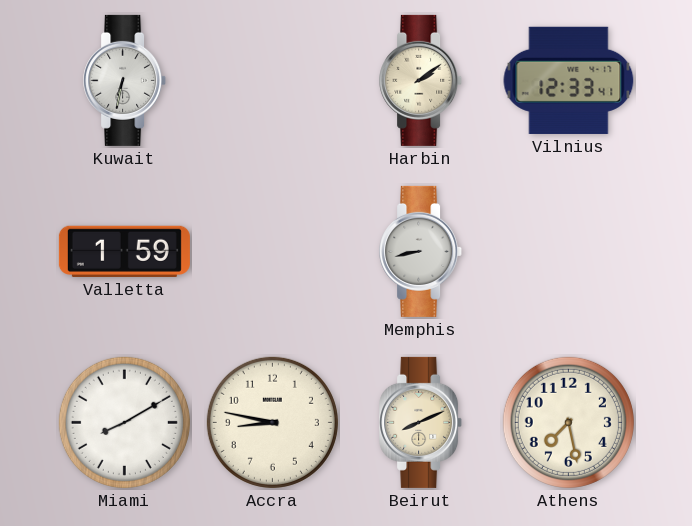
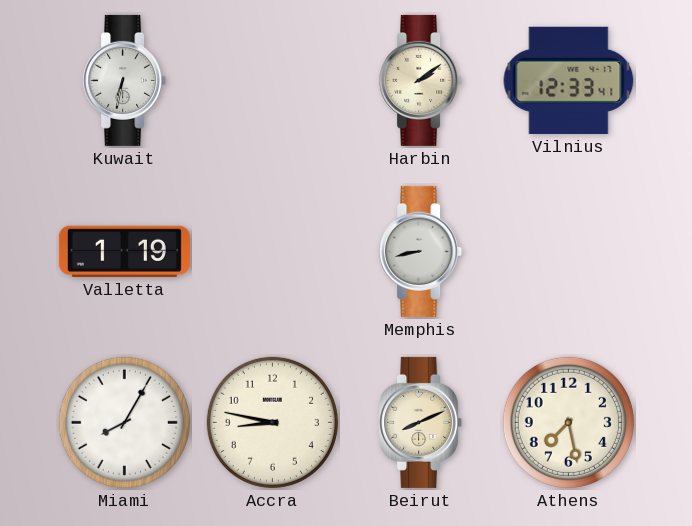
Valletta: 1:59 -> 1:19
Miami: 8:10 -> 8:05
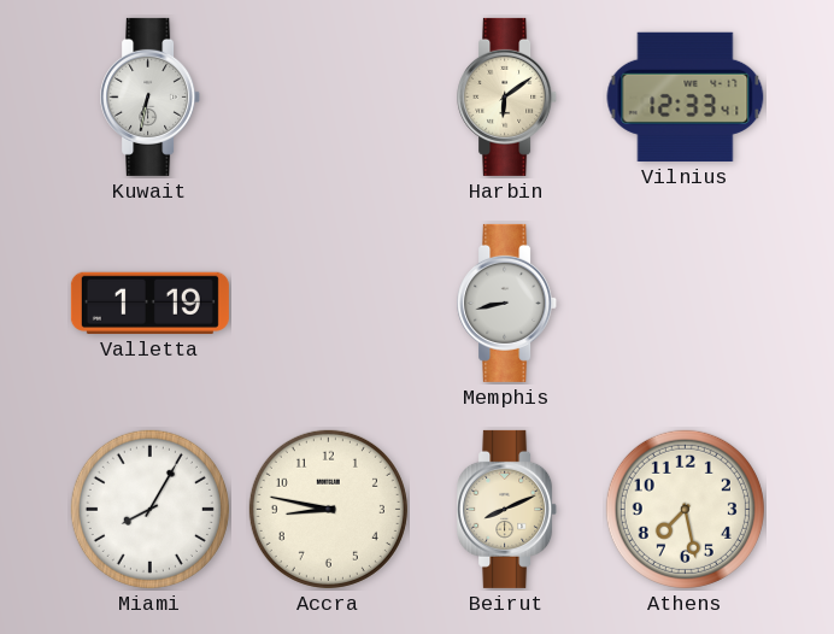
Harbin: 2:09 -> 6:09
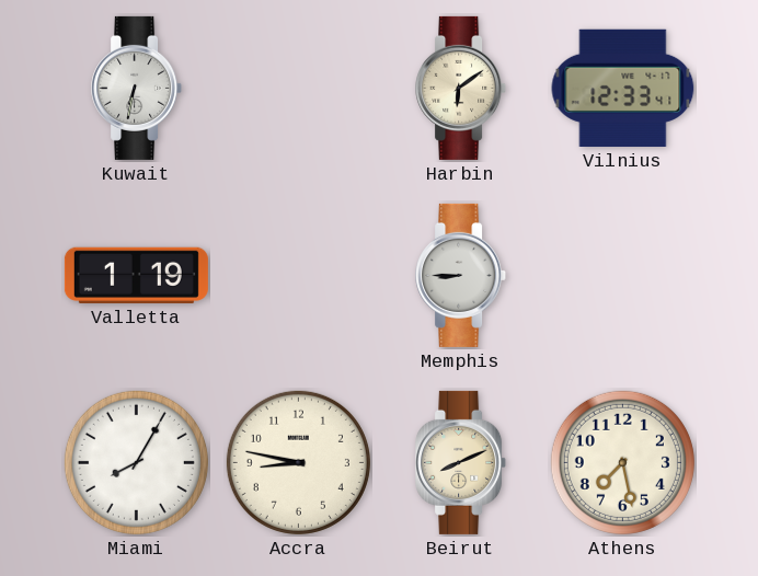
Memphis: 8:43 -> 8:45
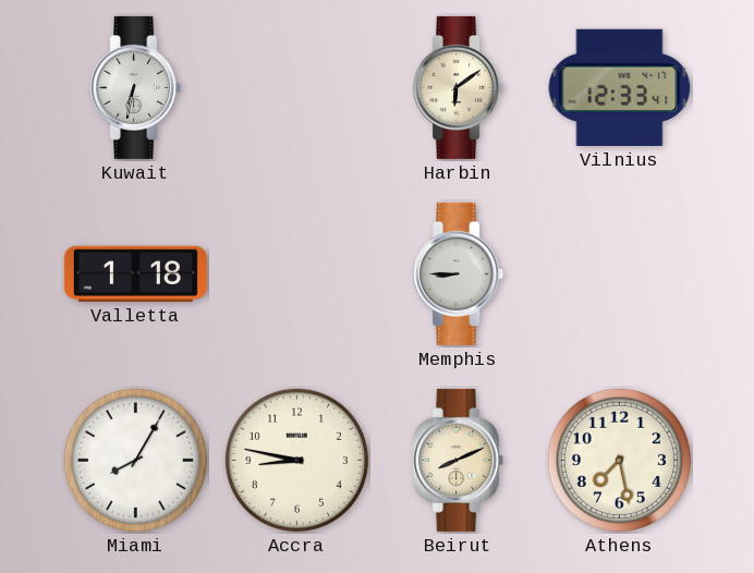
Valletta: 1:19 -> 1:18
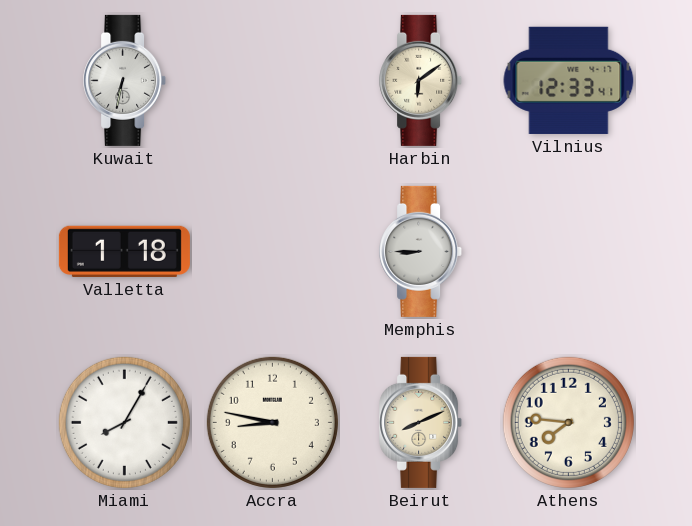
Athens: 7:28 -> 7:46
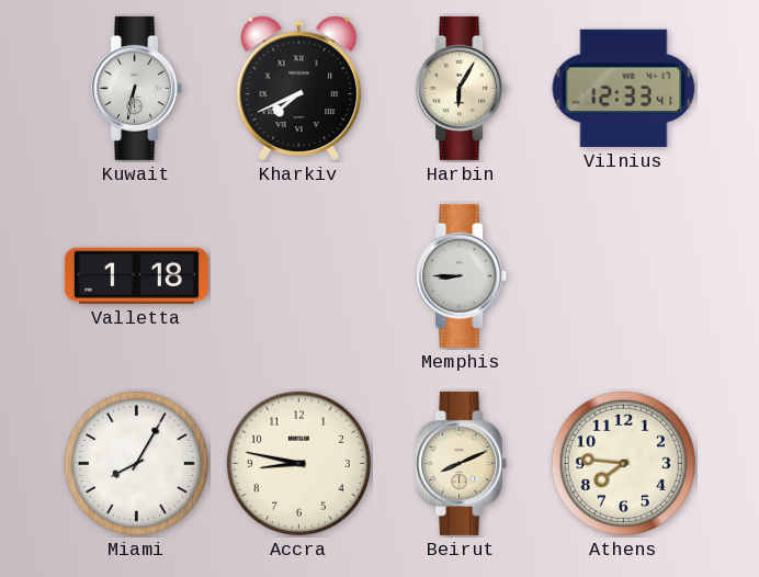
Kharkiv: none -> 7:41
Harbin: 6:09 -> 6:05
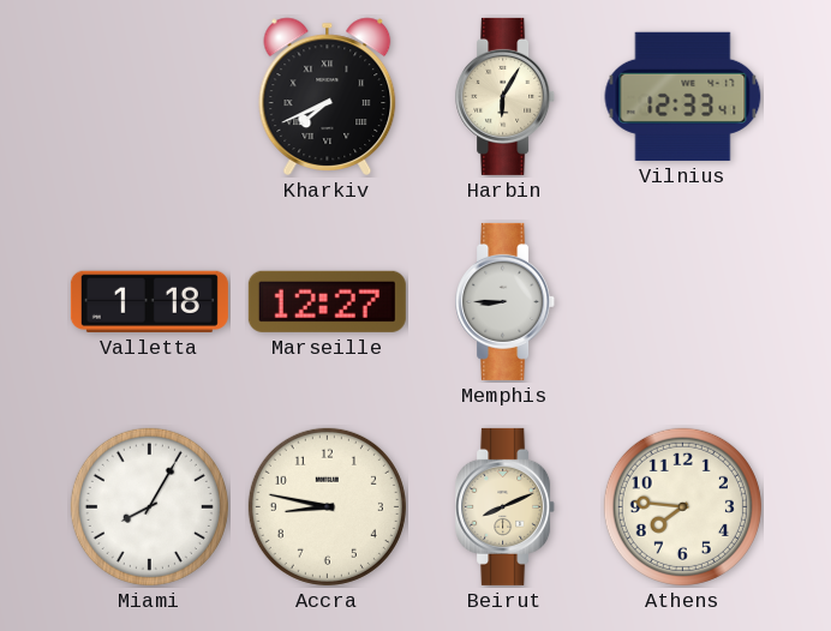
Kuwait: 6:32 -> none
Marseille: none -> 12:27
